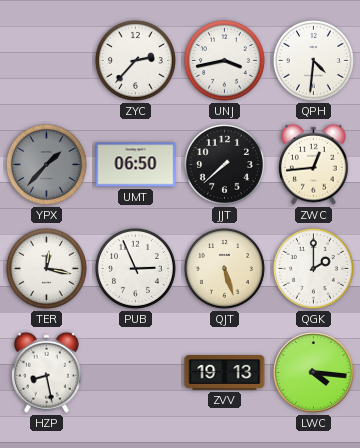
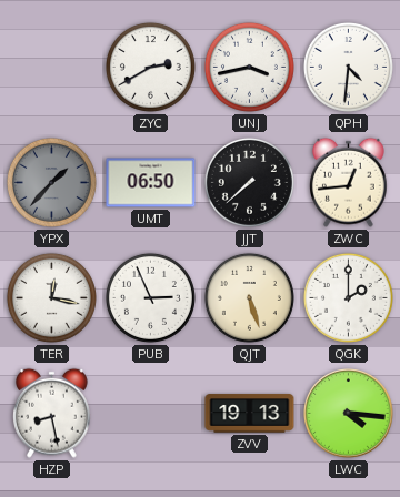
ZYC: 2:37 -> 2:40
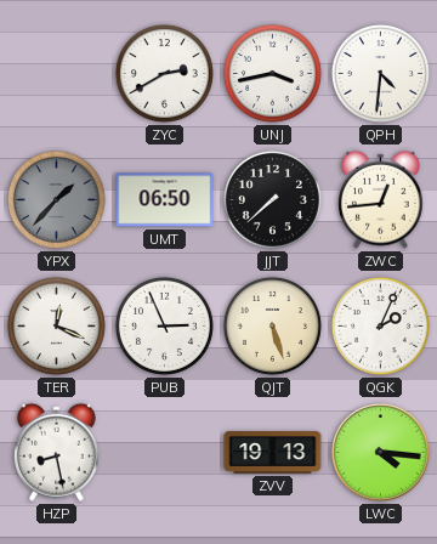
TER: 12:17 -> 12:19
QGK: 2:00 -> 2:04
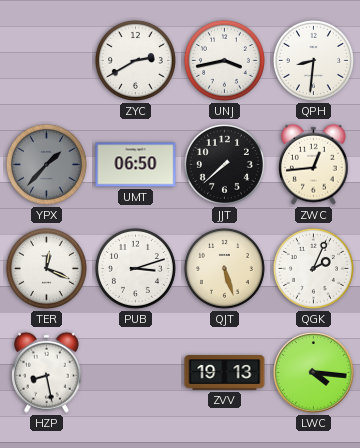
QPH: 4:31 -> 8:31
PUB: 2:56 -> 3:12
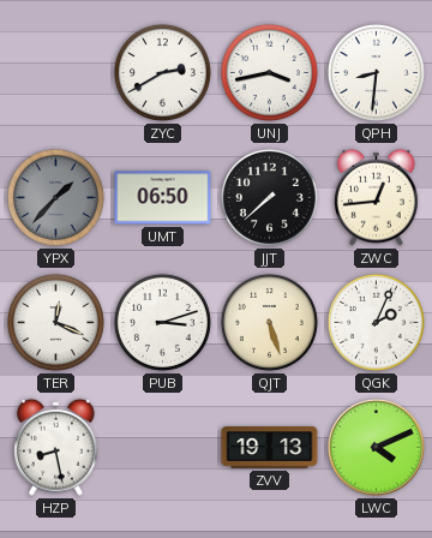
LWC: 4:16 -> 4:11
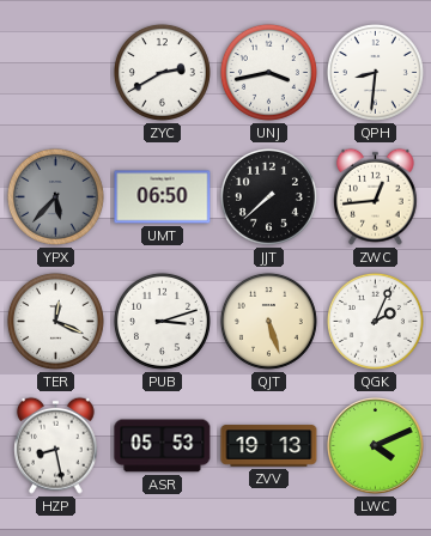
YPX: 1:37 -> 5:37
ASR: none -> 05:53
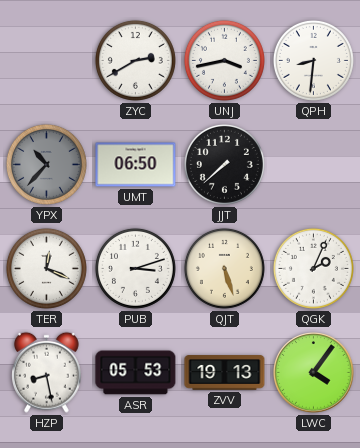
YPX: 5:37 -> 10:37
ZWC: 12:44 -> none
LWC: 4:11 -> 4:06
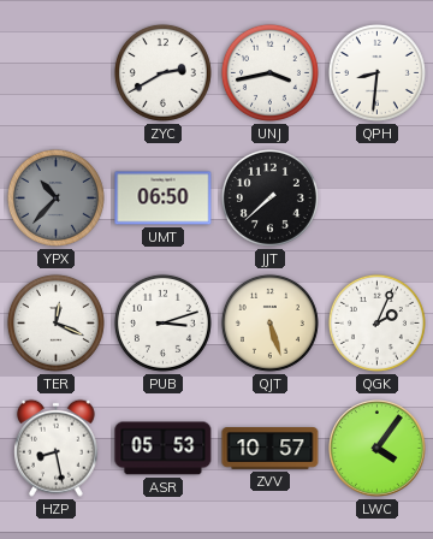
ZVV: 19:13 -> 10:57
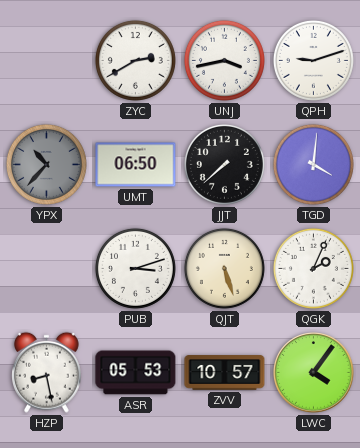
QPH: 8:31 -> 9:12
TGD: none -> 4:01
TER: 12:19 -> none
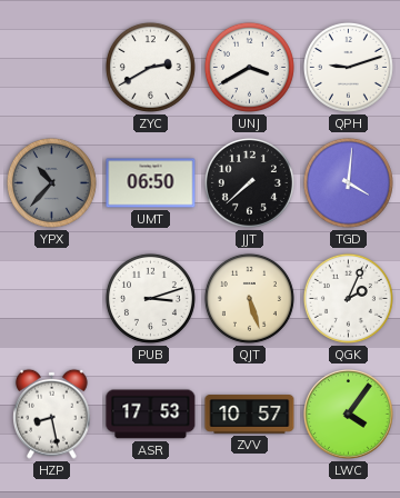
UNJ: 3:43 -> 3:40
ASR: 05:53 -> 17:53
